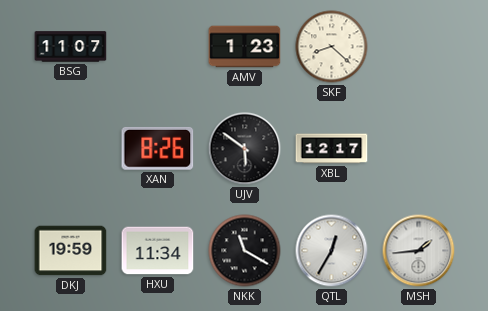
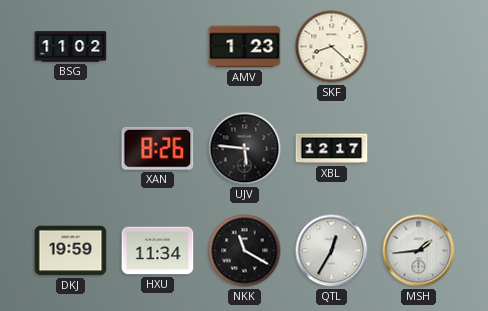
BSG: 11:07 -> 11:02
UJV: 5:51 -> 5:46
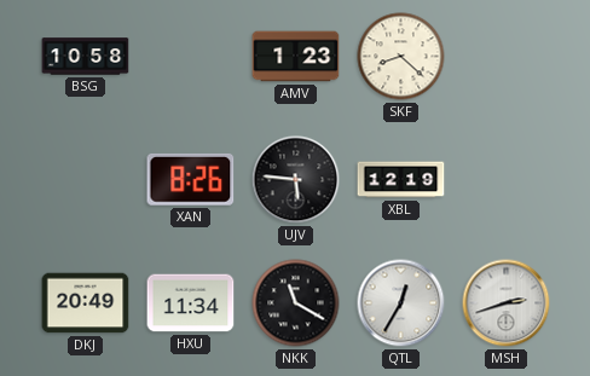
BSG: 11:02 -> 10:58
XBL: 12:17 -> 12:19
DKJ: 19:59 -> 20:49
MSH: 1:44 -> 2:42
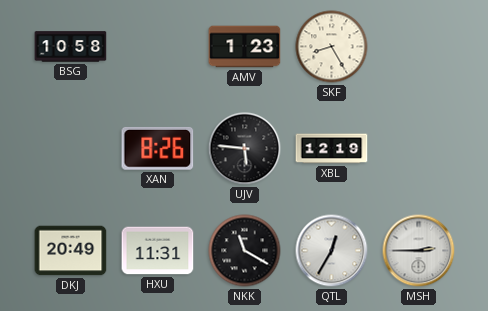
SKF: 8:22 -> 8:25
HXU: 11:34 -> 11:31
MSH: 2:42 -> 2:45
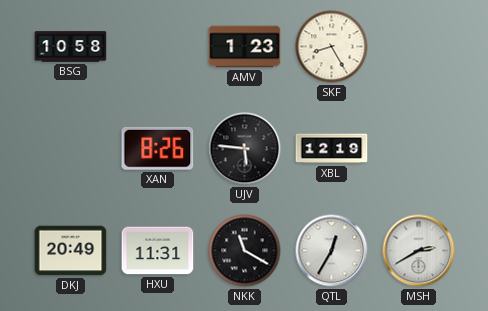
MSH: 2:45 -> 2:40
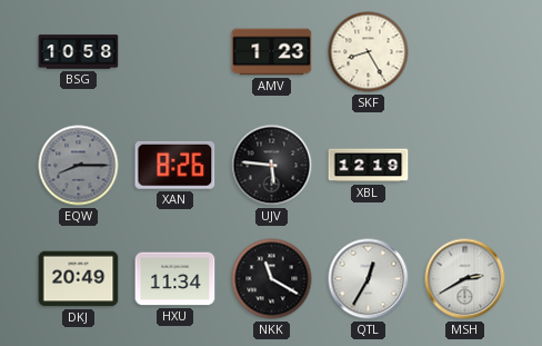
EQW: none -> 8:15
HXU: 11:31 -> 11:34
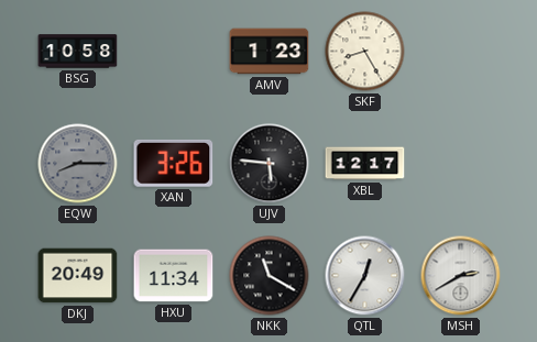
XAN: 8:26 -> 3:26
XBL: 12:19 -> 12:17
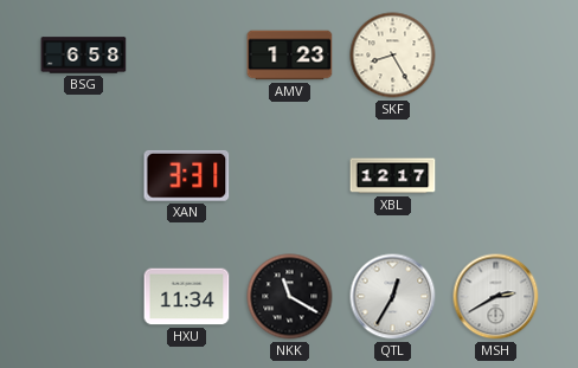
BSG: 10:58 -> 6:58
EQW: 8:15 -> none
XAN: 3:26 -> 3:31
UJV: 5:46 -> none
DKJ: 20:49 -> none
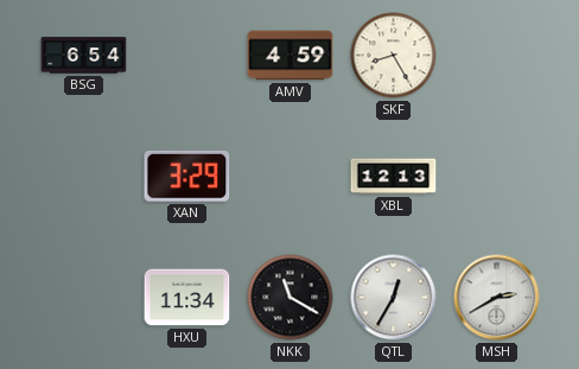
BSG: 6:58 -> 6:54
AMV: 1:23 -> 4:59
XAN: 3:31 -> 3:29
XBL: 12:17 -> 12:13
